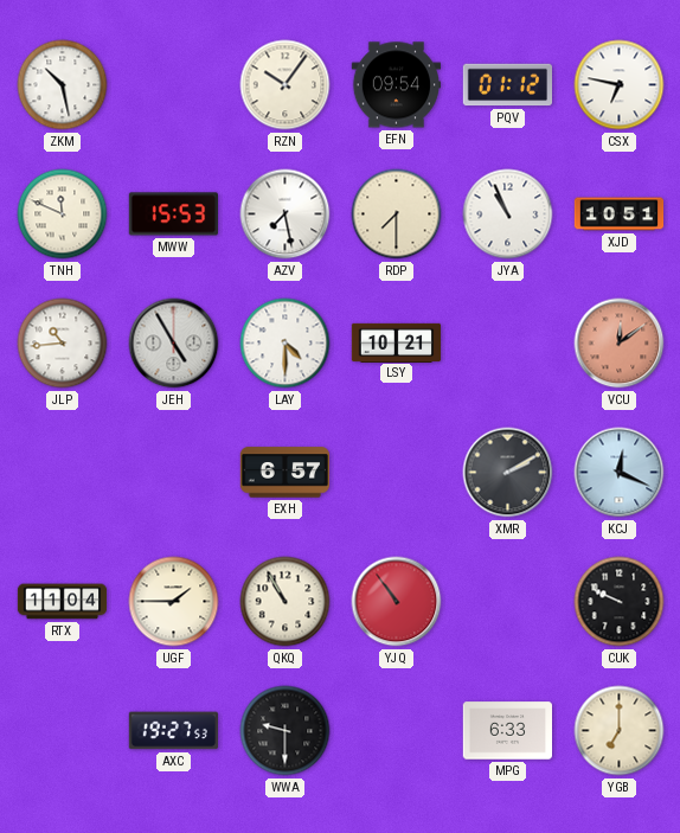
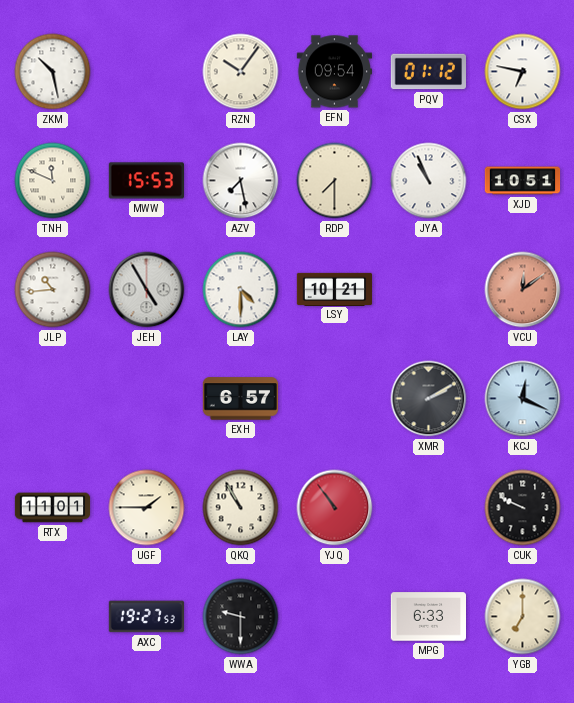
RTX: 11:04 -> 11:01
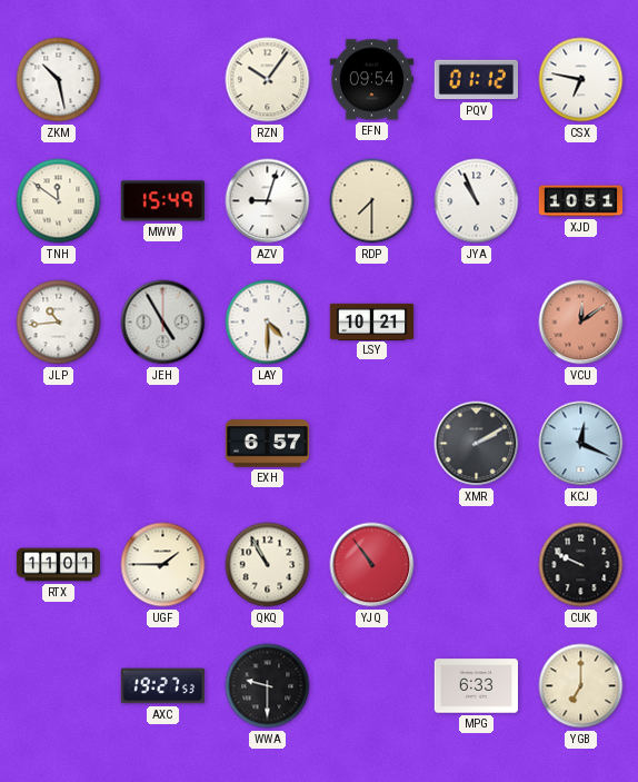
TNH: 11:49 -> 11:51
MWW: 15:53 -> 15:49
AZV: 7:28 -> 9:03
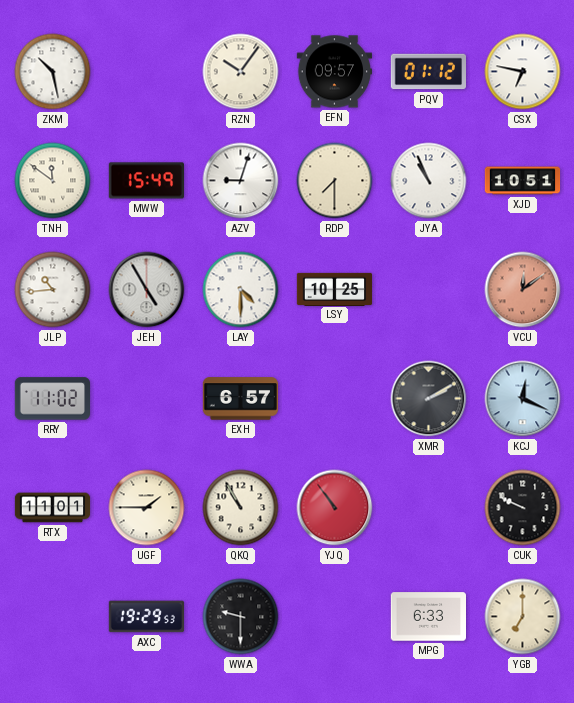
EFN: 09:54 -> 09:57
LSY: 10:21 -> 10:25
RRY: none -> 11:02
AXC: 19:27 -> 19:29
